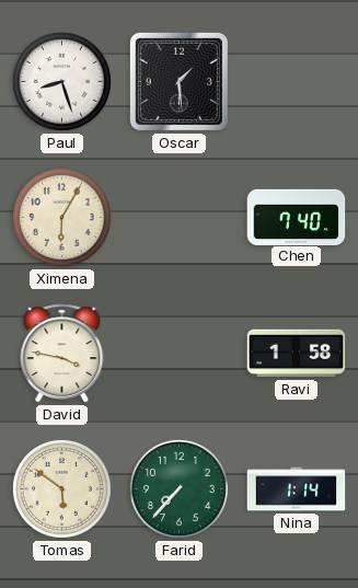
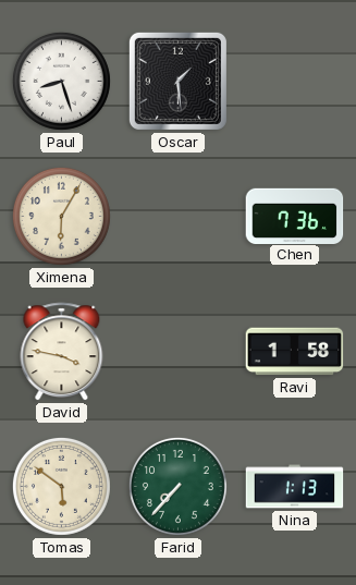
Chen: 7:40 -> 7:36
Nina: 1:14 -> 1:13
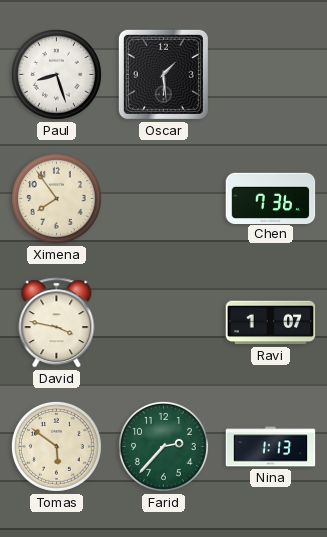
Ximena: 6:05 -> 7:54
Ravi: 1:58 -> 1:07
Farid: 7:37 -> 2:37
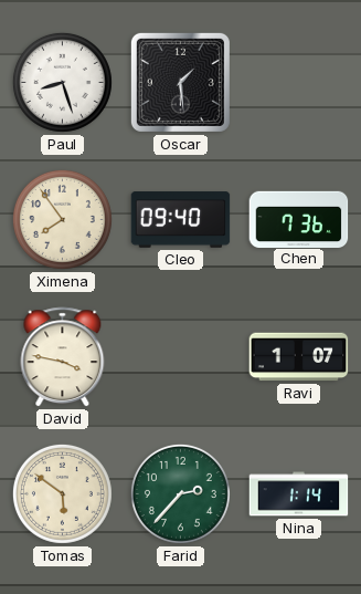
Cleo: none -> 09:40
Nina: 1:13 -> 1:14
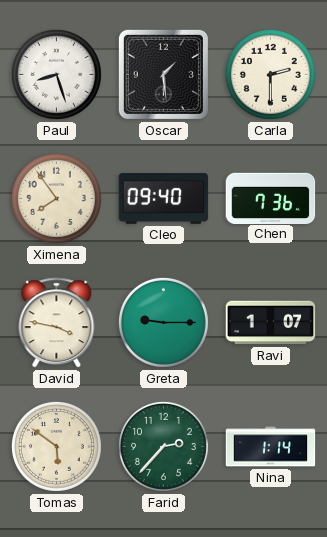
Carla: none -> 2:30
Greta: none -> 9:15
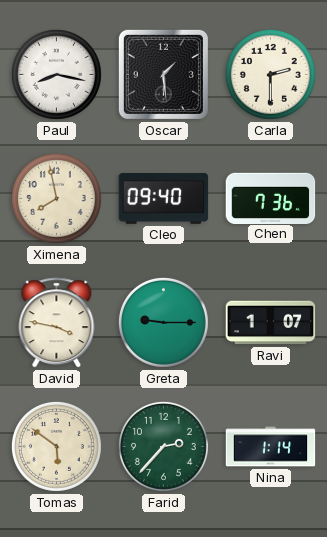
Paul: 8:27 -> 8:17
Ximena: 7:54 -> 7:58
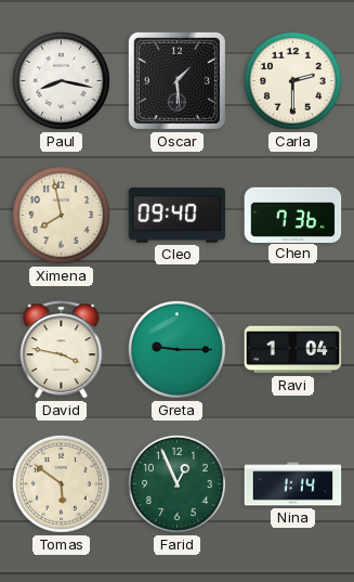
Ravi: 1:07 -> 1:04
Farid: 2:37 -> 12:56
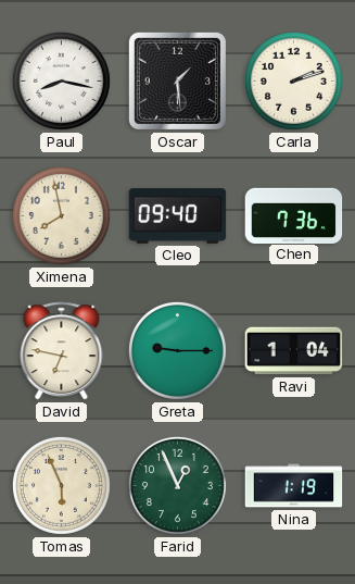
Carla: 2:30 -> 2:12
David: 3:47 -> 6:47
Tomas: 5:51 -> 5:56
Nina: 1:14 -> 1:19
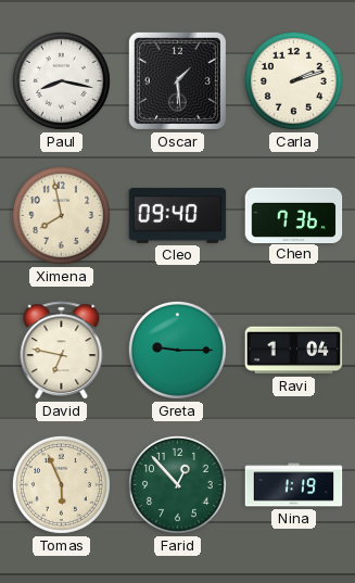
Farid: 12:56 -> 12:53
